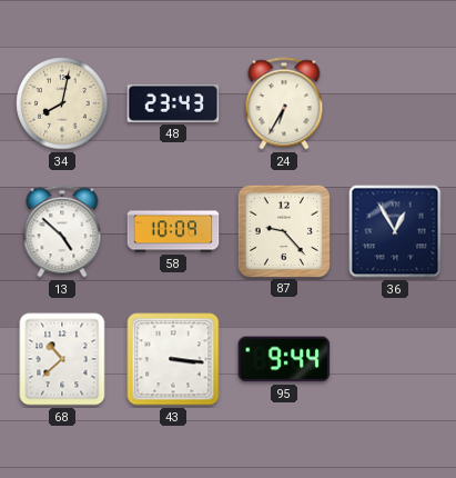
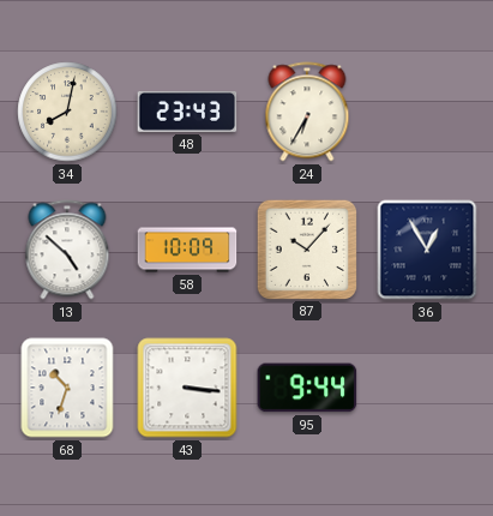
87: 9:23 -> 10:07
68: 10:38 -> 10:33
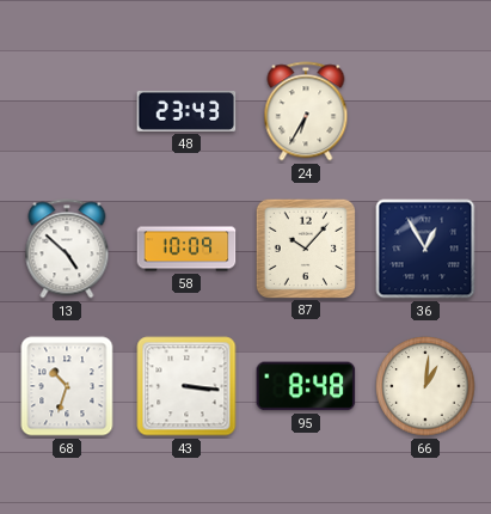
34: 8:02 -> none
95: 9:44 -> 8:48
66: none -> 1:01
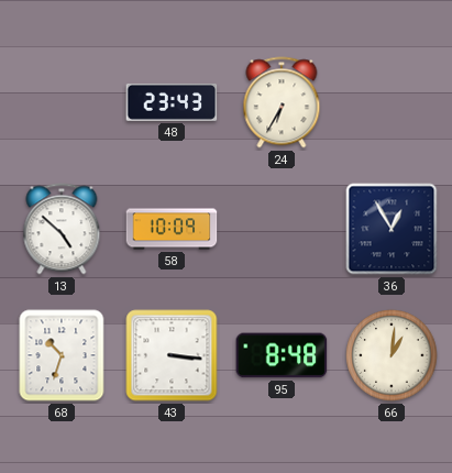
87: 10:07 -> none
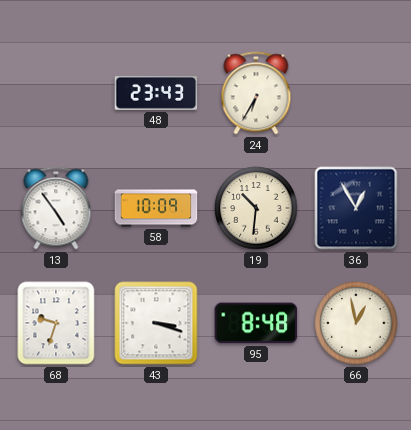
13: 4:52 -> 4:54
19: none -> 10:31
68: 10:33 -> 9:33
43: 3:16 -> 3:18
66: 1:01 -> 12:58
